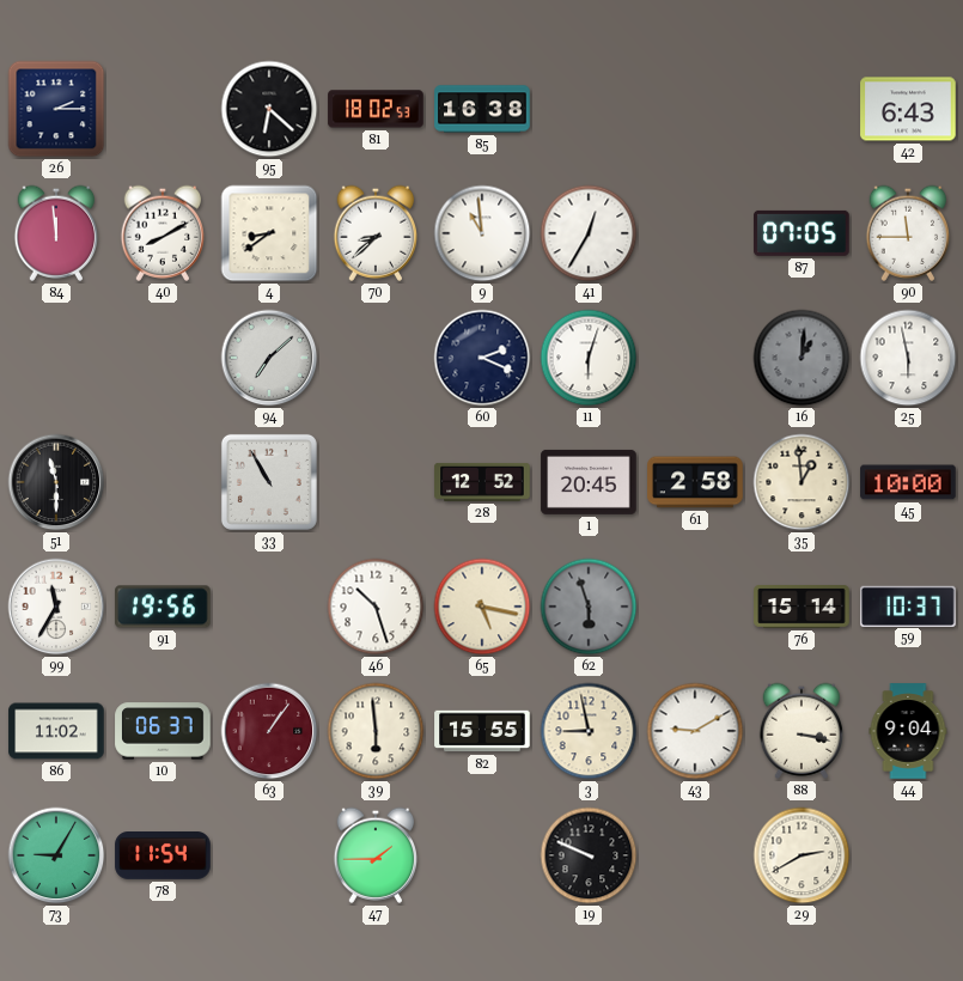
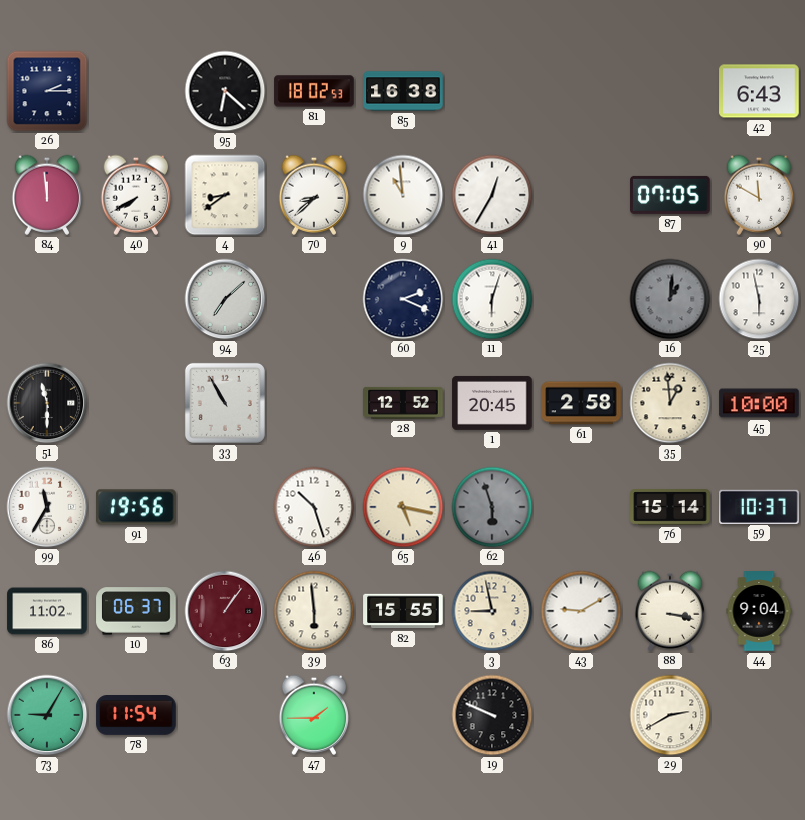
40: 8:10 -> 7:40
90: 11:45 -> 11:50
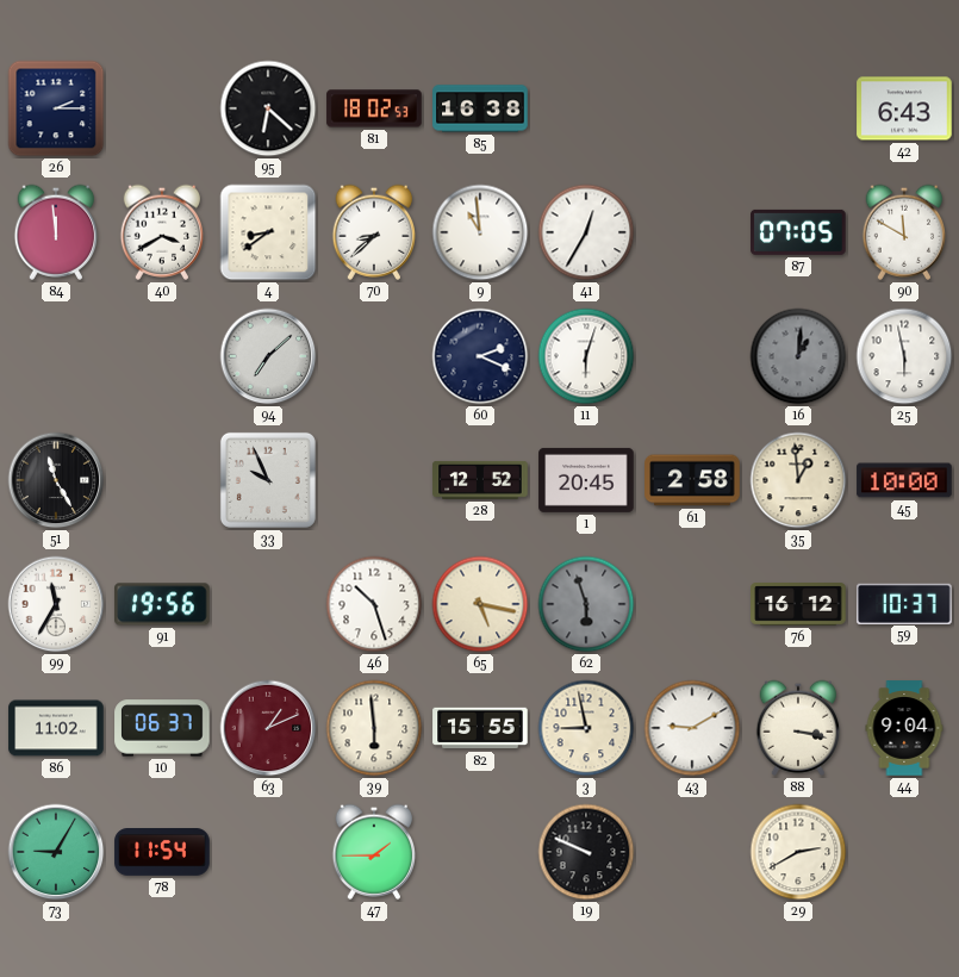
40: 7:40 -> 3:40
51: 11:30 -> 11:25
33: 10:55 -> 9:56
76: 15:14 -> 16:12
63: 1:06 -> 1:11
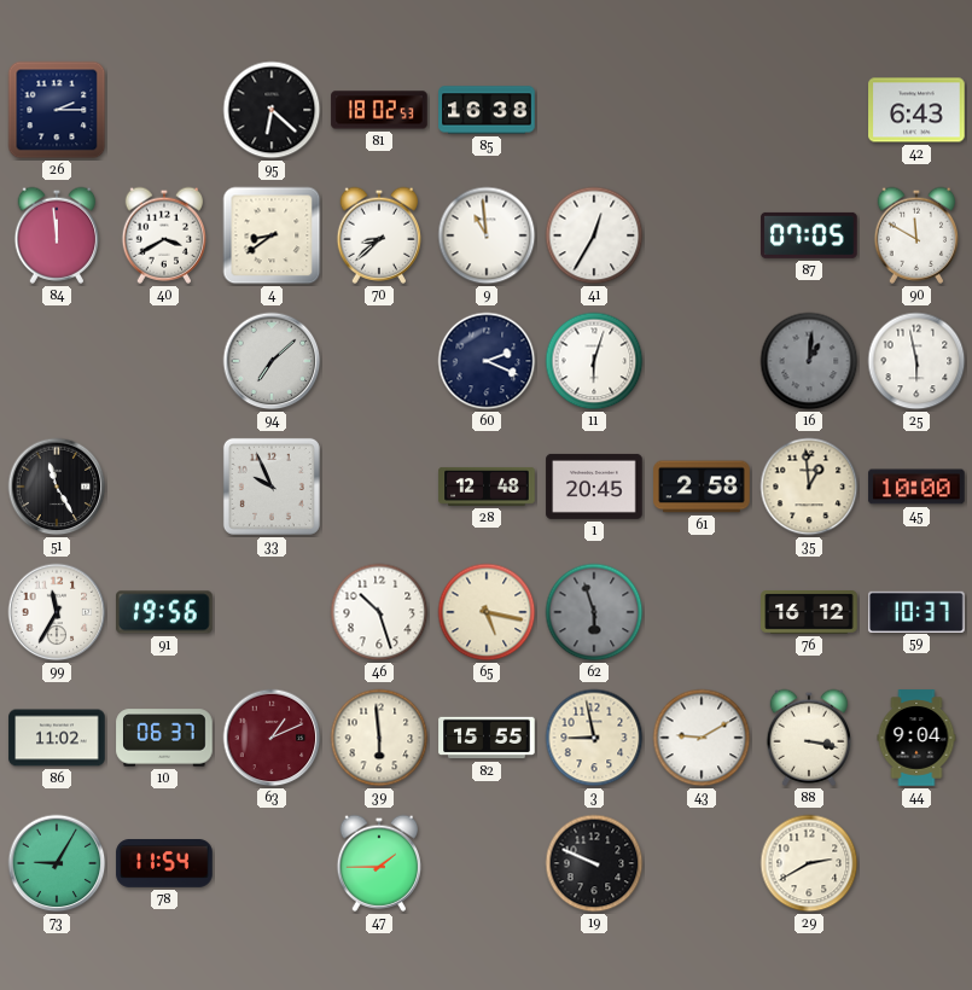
28: 12:52 -> 12:48
